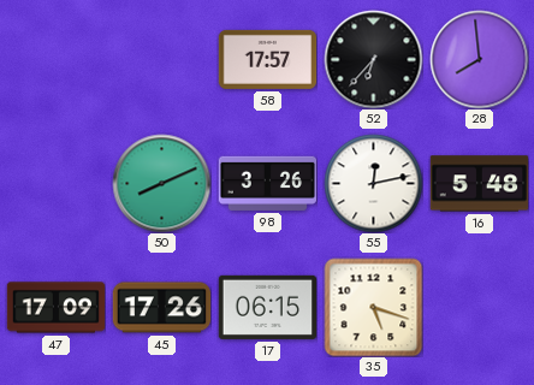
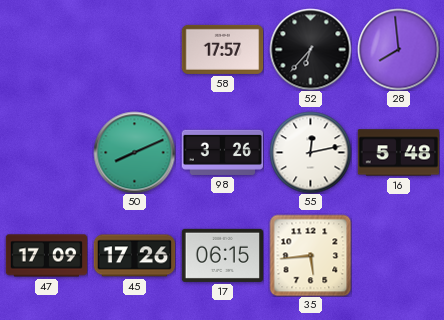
35: 5:18 -> 5:44
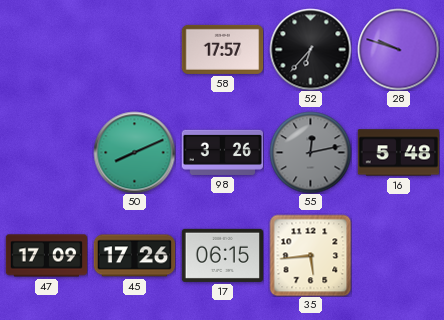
28: 7:59 -> 9:48
55 dial: white -> grey
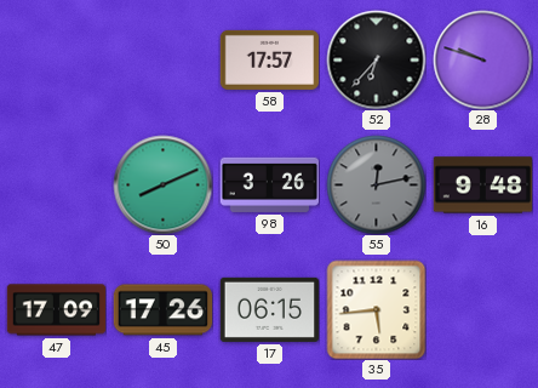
16: 5:48 -> 9:48
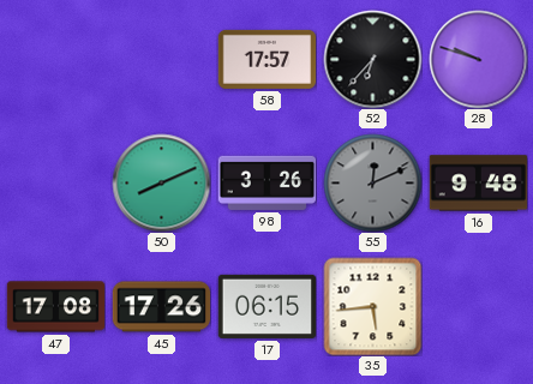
55: 12:13 -> 12:11
47: 17:09 -> 17:08
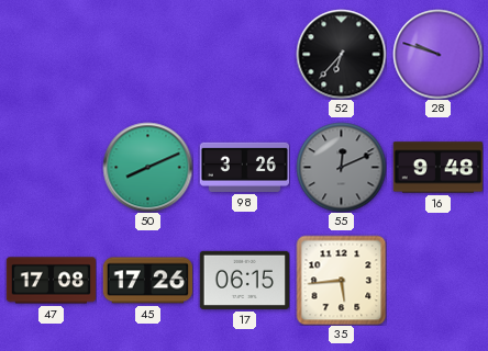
58: 17:57 -> none
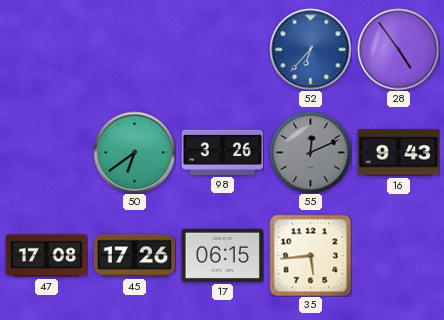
52 dial: black -> blue
28: 9:48 -> 4:54
50: 8:11 -> 6:39
16: 9:48 -> 9:43
